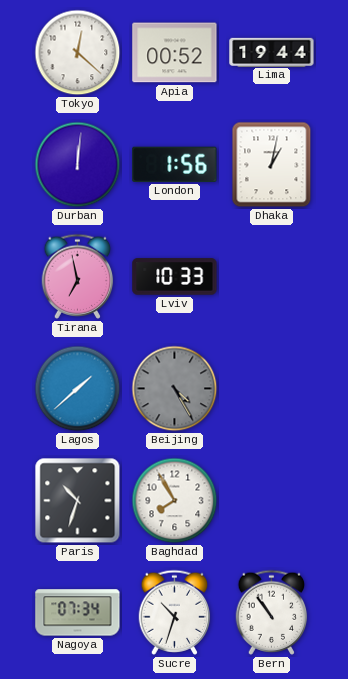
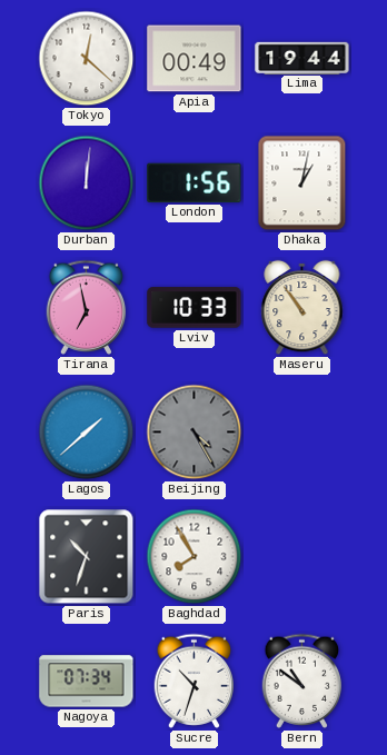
Apia: 00:52 -> 00:49
Maseru: none -> 10:54
Bern: 10:54 -> 10:51
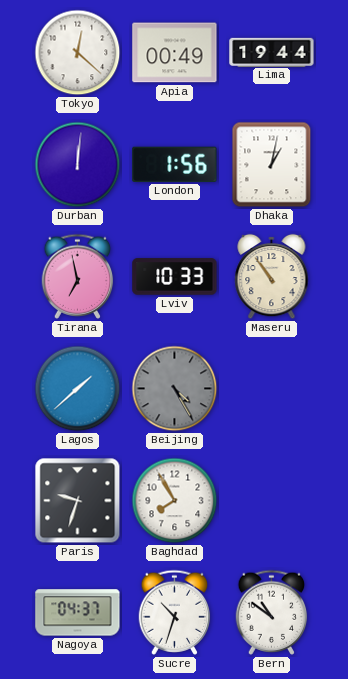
Paris: 10:33 -> 9:33
Nagoya: 07:34 -> 04:37
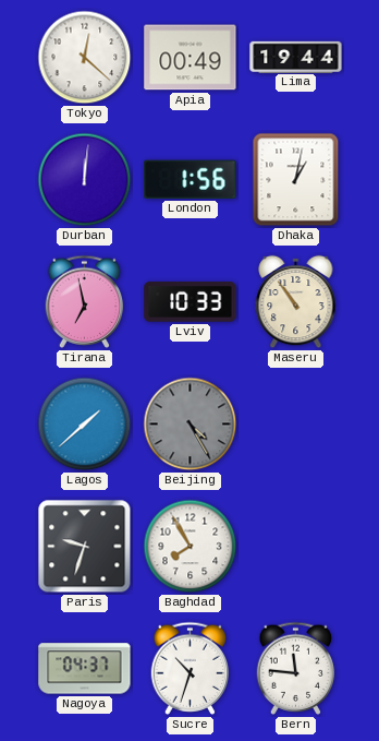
Bern: 10:51 -> 11:46
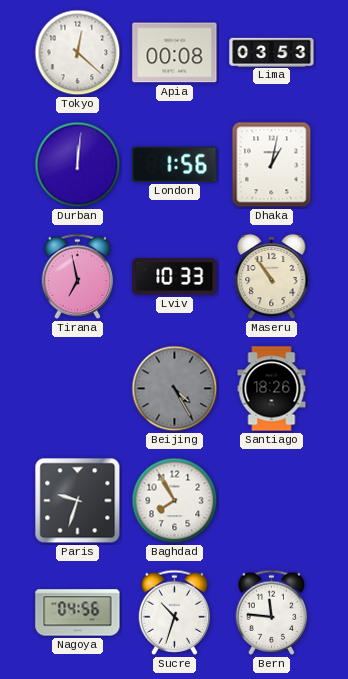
Apia: 00:49 -> 00:08
Lima: 19:44 -> 03:53
Lagos: 1:38 -> none
Santiago: none -> 18:26
Nagoya: 04:37 -> 04:56
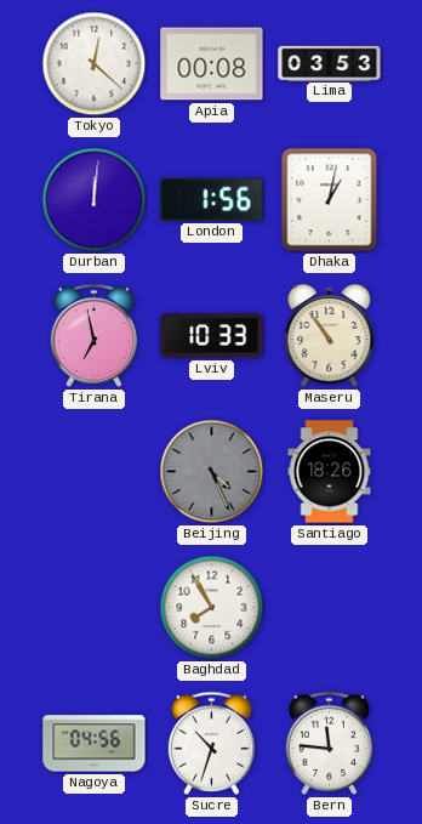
Beijing: 4:25 -> 4:26
Paris: 9:33 -> none
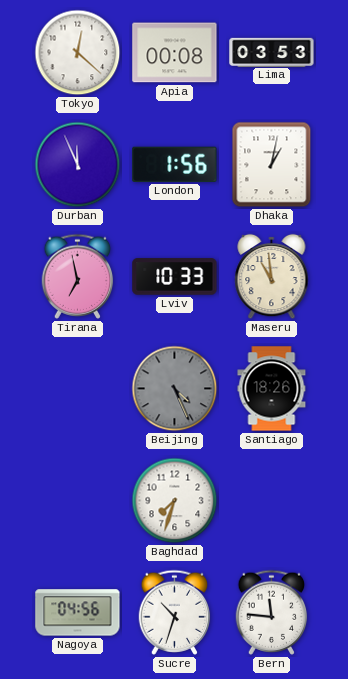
Durban: 12:01 -> 11:56
Maseru: 10:54 -> 10:59
Baghdad: 7:55 -> 7:33
